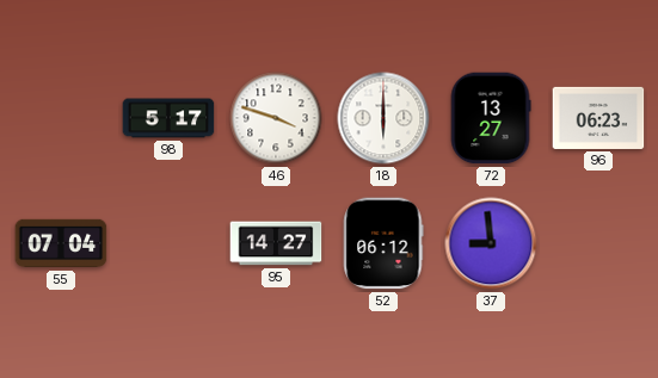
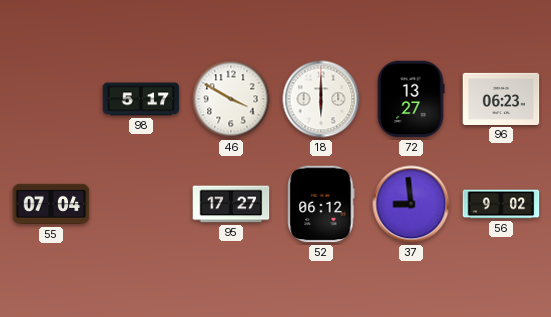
46: 3:48 -> 3:50
95: 14:27 -> 17:27
56: none -> 9:02
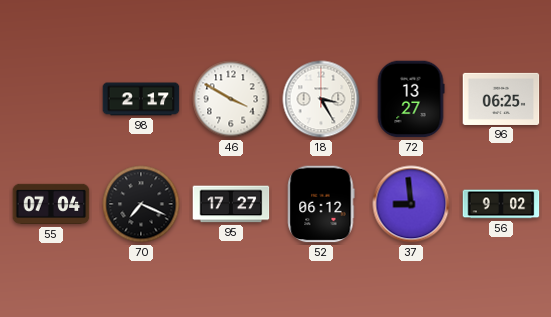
98: 5:17 -> 2:17
18: 6:00 -> 3:25
96: 06:23 -> 06:25
70: none -> 7:19
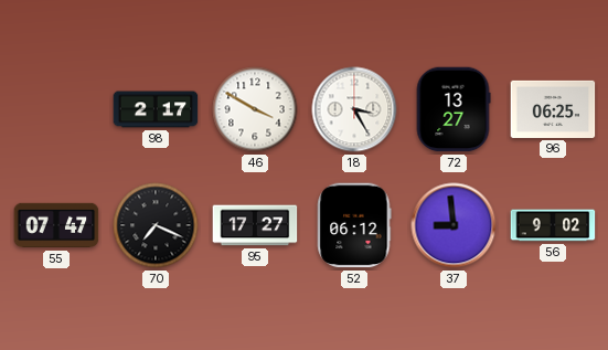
55: 07:04 -> 07:47
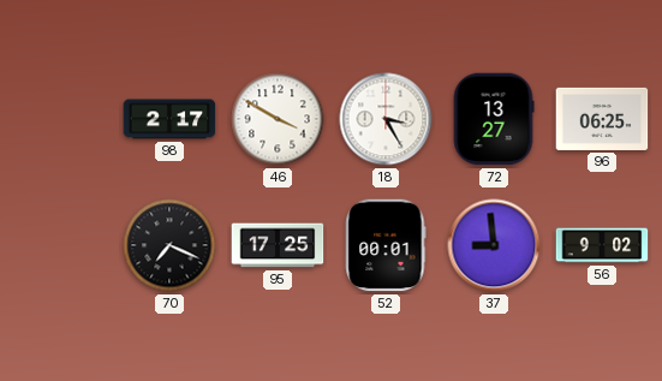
55: 07:47 -> none
95: 17:27 -> 17:25
52: 06:12 -> 00:01
